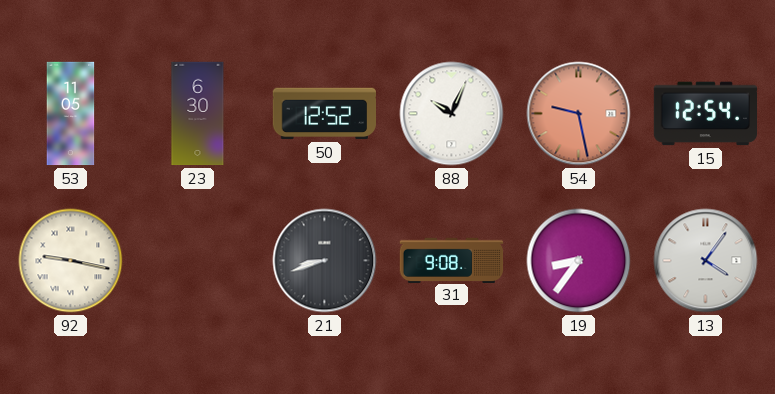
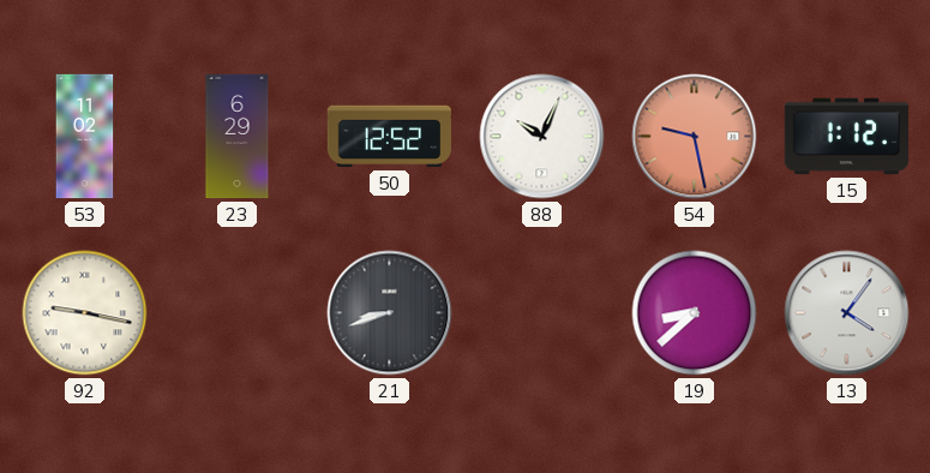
53: 11:05 -> 11:02
23: 6:30 -> 6:29
15: 12:54 -> 1:12
31: 9:08 -> none
19: 8:36 -> 8:38
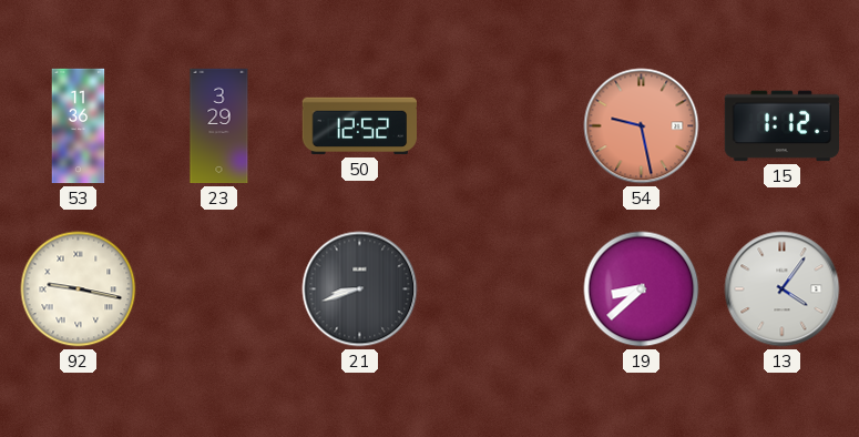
53: 11:02 -> 11:36
23: 6:29 -> 3:29
88: 10:04 -> none
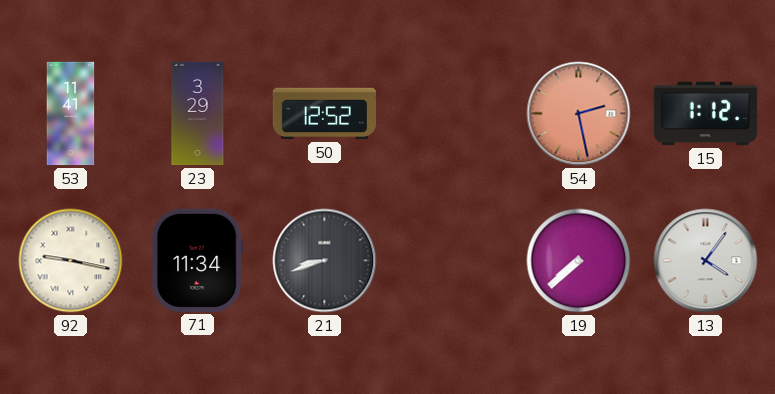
53: 11:36 -> 11:41
54: 9:28 -> 2:28
71: none -> 11:34
19: 8:38 -> 7:38
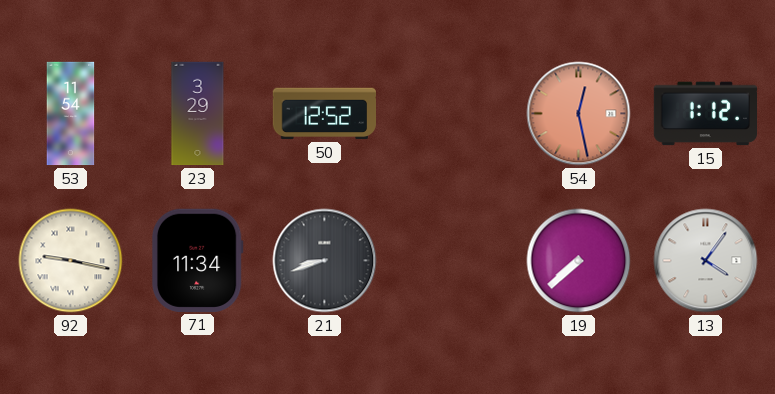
53: 11:41 -> 11:54
54: 2:28 -> 12:28
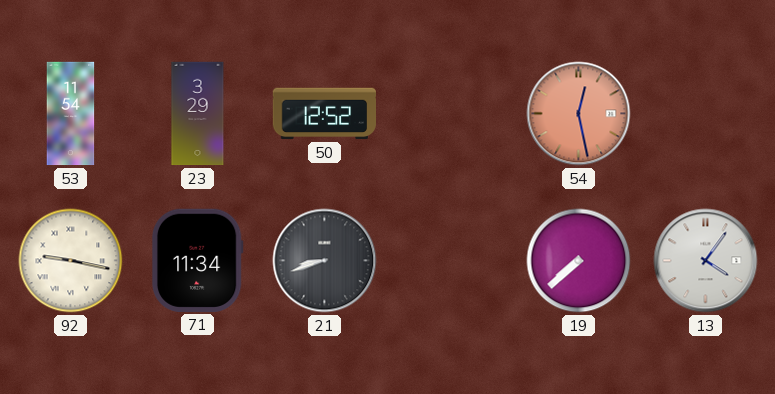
15: 1:12 -> none
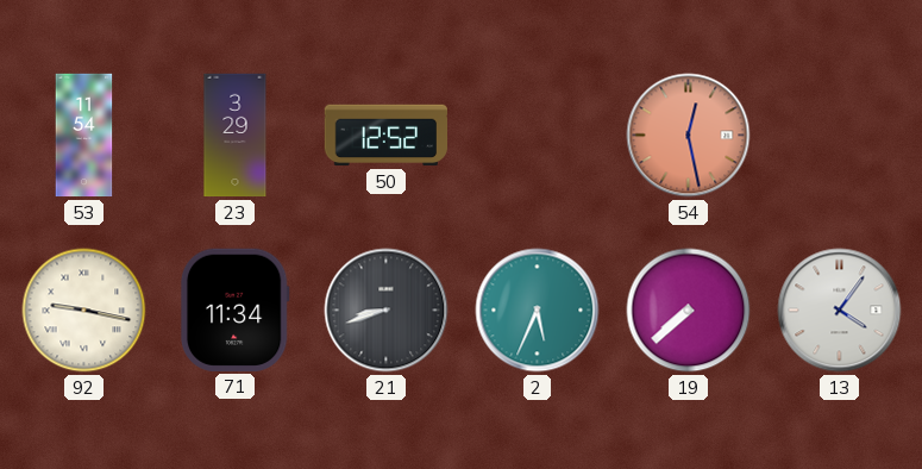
2: none -> 5:34
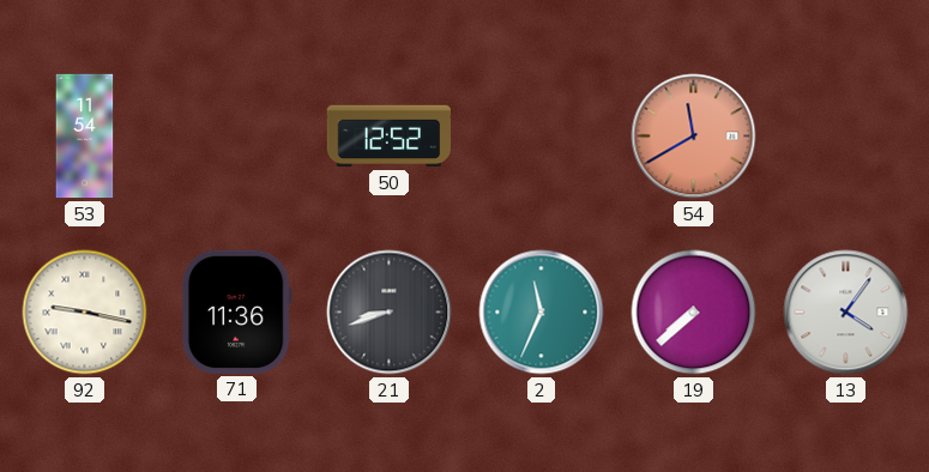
23: 3:29 -> none
54: 12:28 -> 11:40
71: 11:34 -> 11:36
2: 5:34 -> 11:34
